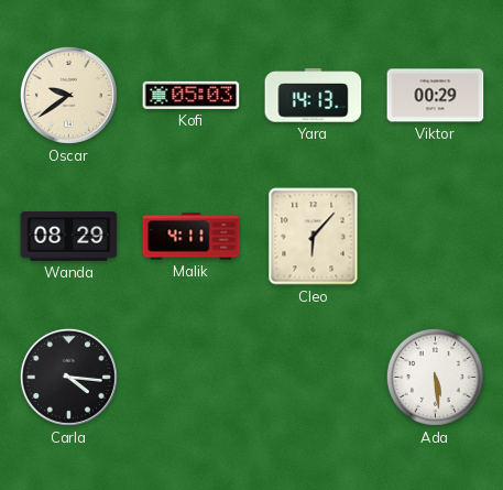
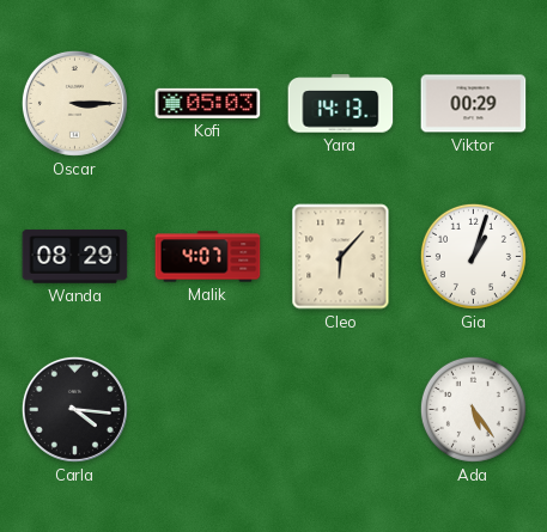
Oscar: 9:39 -> 3:15
Malik: 4:11 -> 4:07
Gia: none -> 1:03
Ada: 5:29 -> 5:24
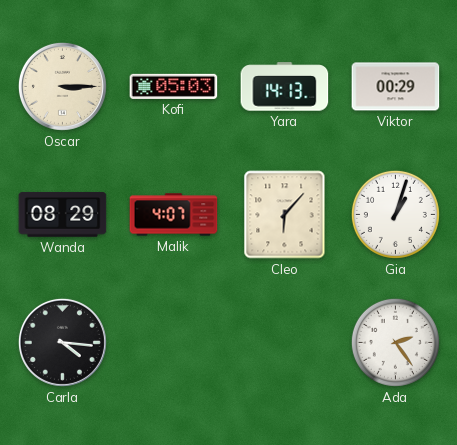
Ada: 5:24 -> 2:24
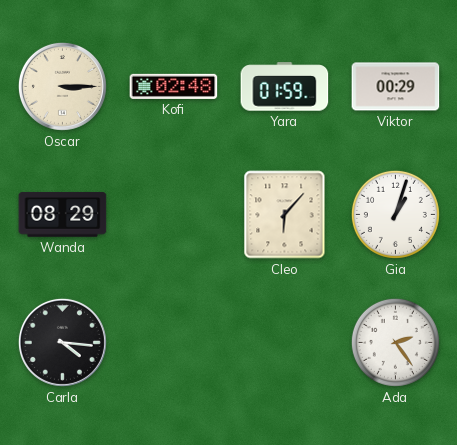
Kofi: 05:03 -> 02:48
Yara: 14:13 -> 01:59
Malik: 4:07 -> none
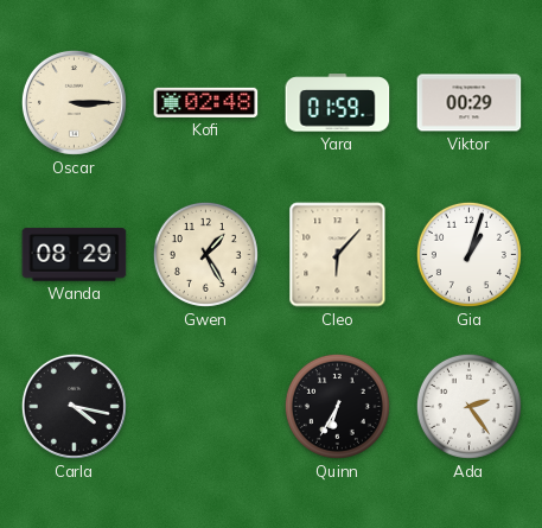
Gwen: none -> 1:25
Carla: 4:16 -> 4:17
Quinn: none -> 6:35
